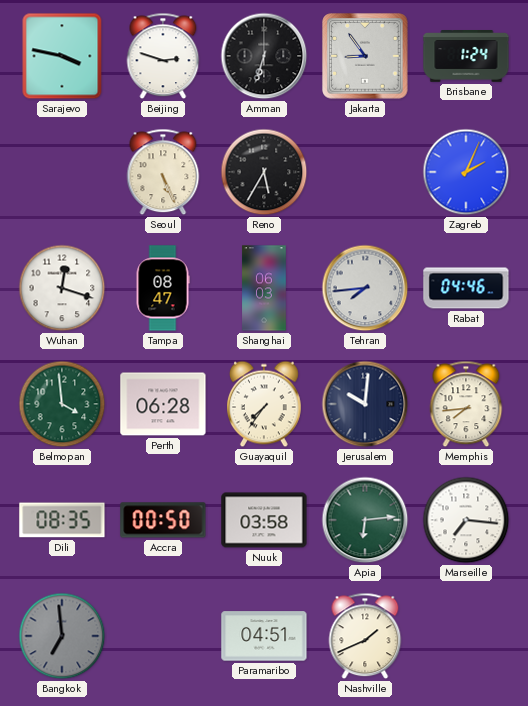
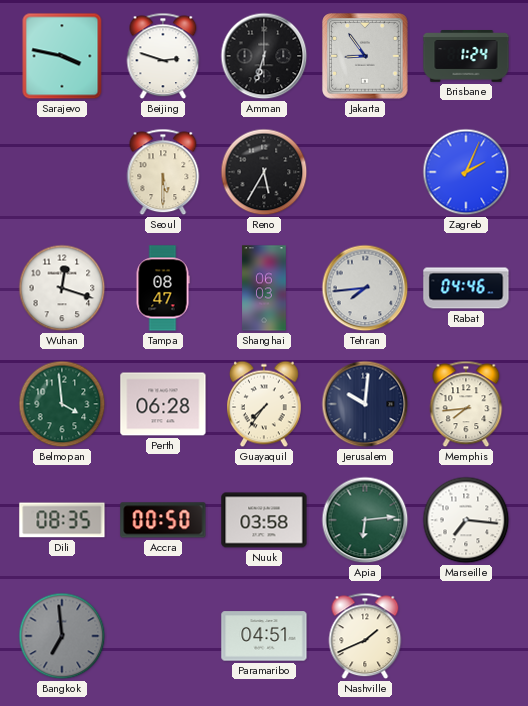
Seoul: 5:26 -> 5:30
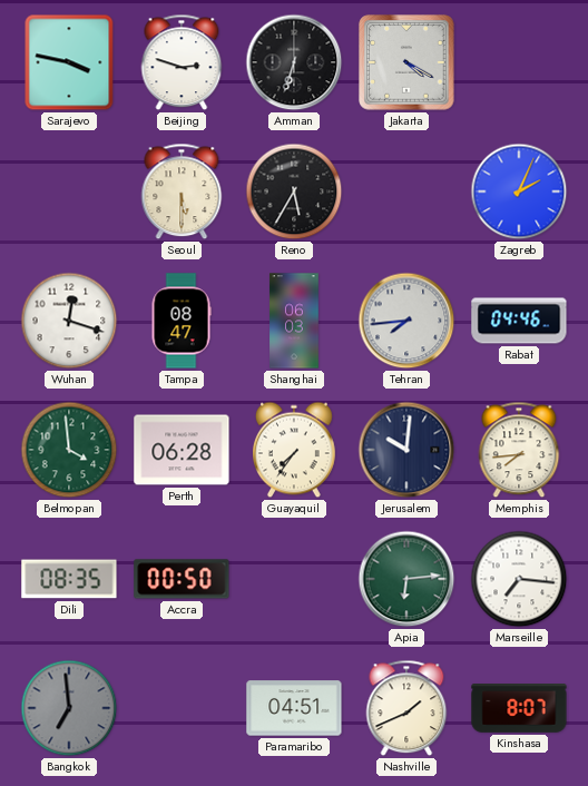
Jakarta: 8:54 -> 4:20
Brisbane: 1:24 -> none
Nuuk: 03:58 -> none
Kinshasa: none -> 8:07
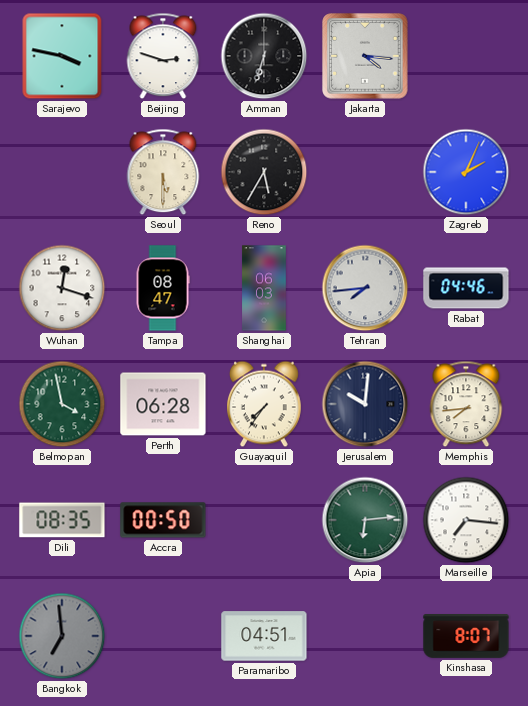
Jakarta: 4:20 -> 4:16
Belmopan: 3:59 -> 3:58
Nashville: 1:41 -> none
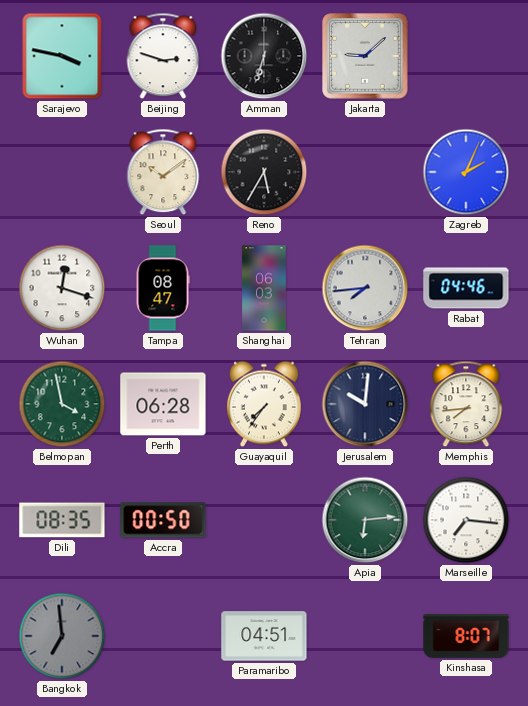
Jakarta: 4:16 -> 9:08
Seoul: 5:30 -> 10:09
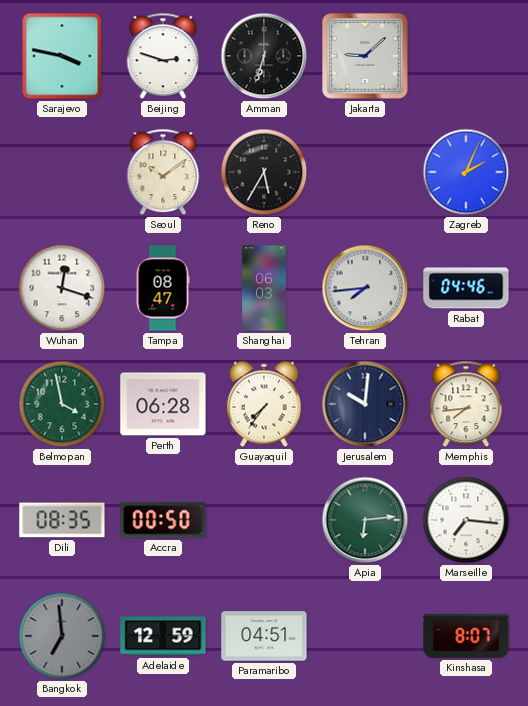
Adelaide: none -> 12:59
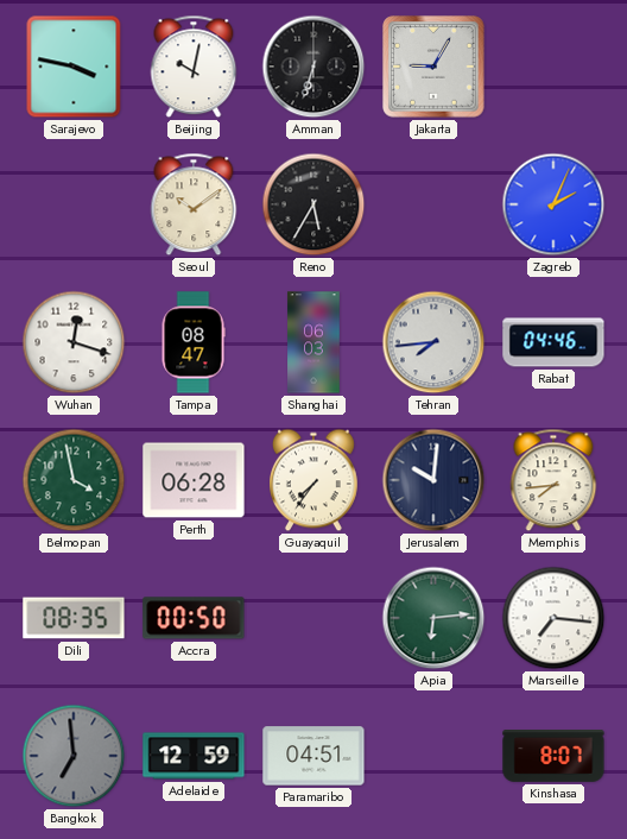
Beijing: 2:48 -> 10:02
Jakarta: 9:08 -> 9:05
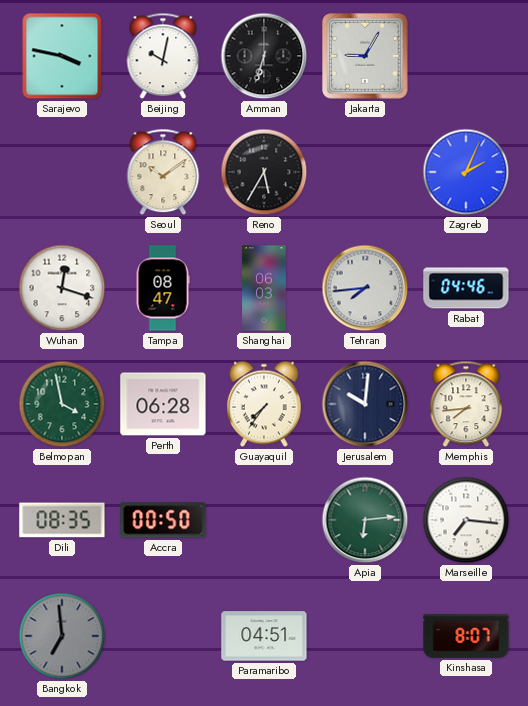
Adelaide: 12:59 -> none
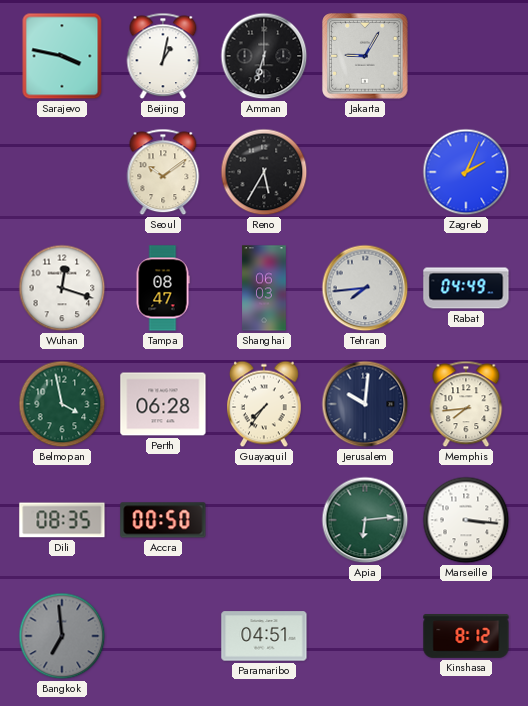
Beijing: 10:02 -> 1:02
Rabat: 04:46 -> 04:49
Marseille: 7:16 -> 3:16
Kinshasa: 8:07 -> 8:12
